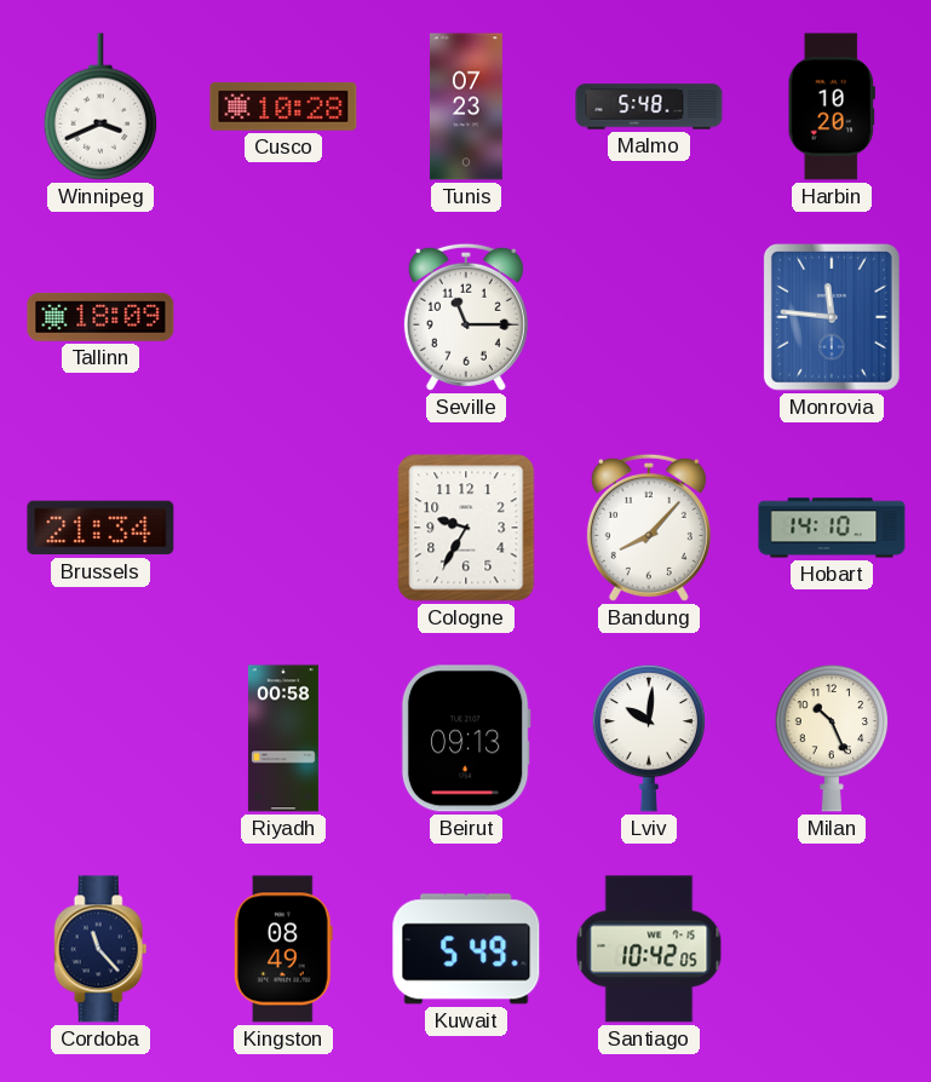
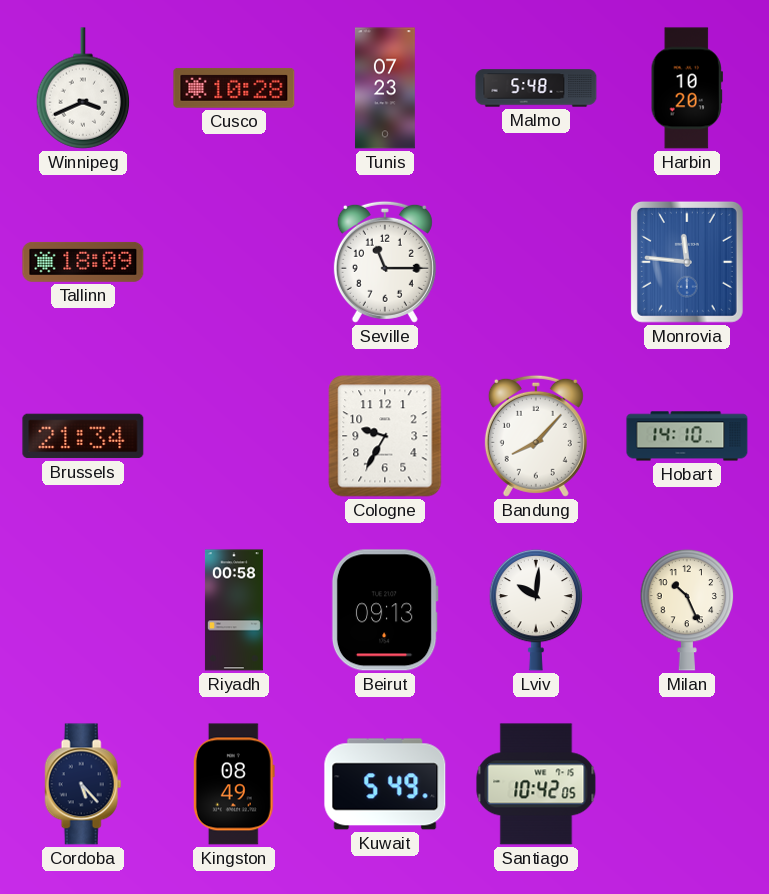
Cordoba: 11:23 -> 5:23
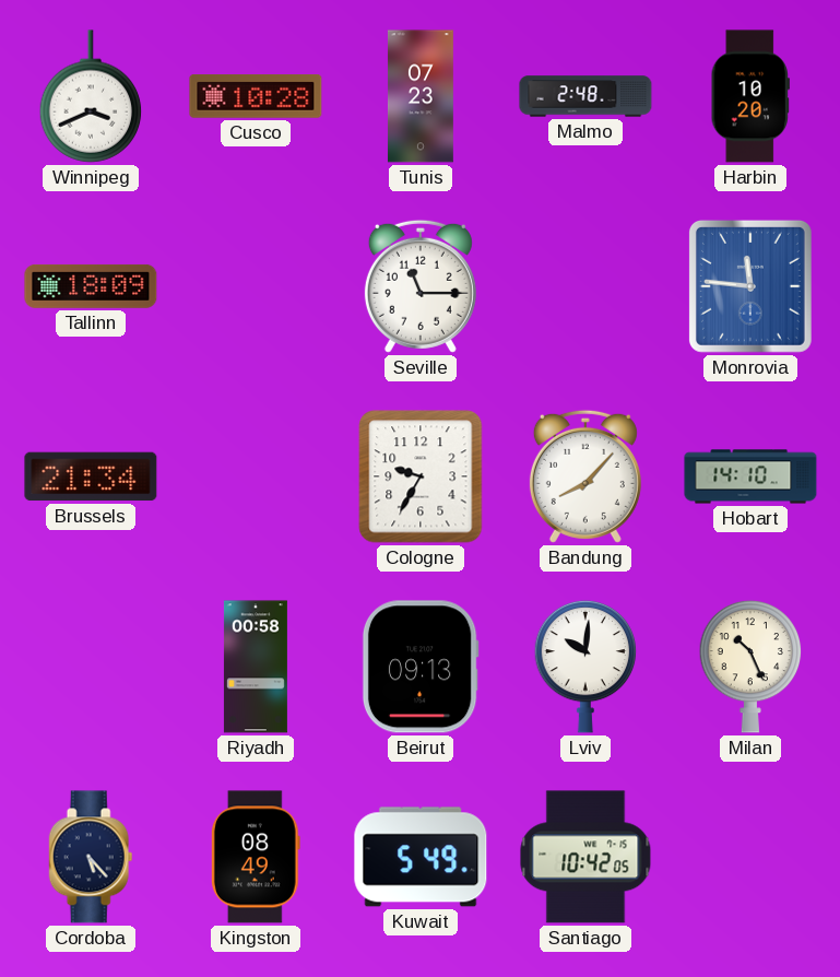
Malmo: 5:48 -> 2:48
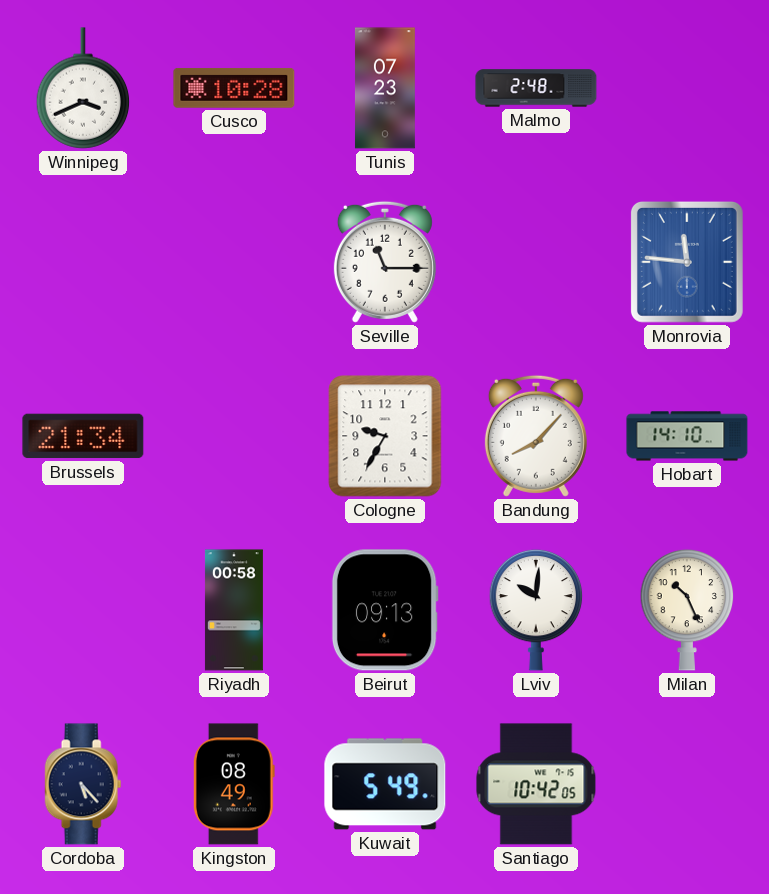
Harbin: 10:20 -> none
Tallinn: 18:09 -> none
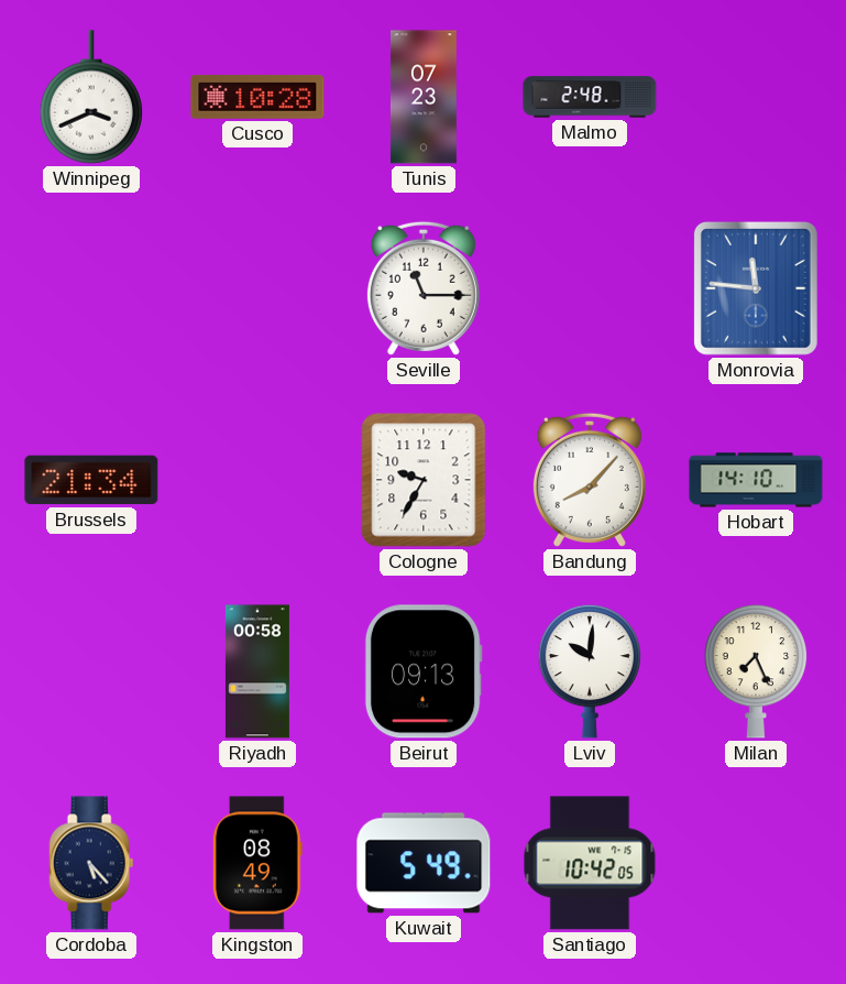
Milan: 10:26 -> 7:26
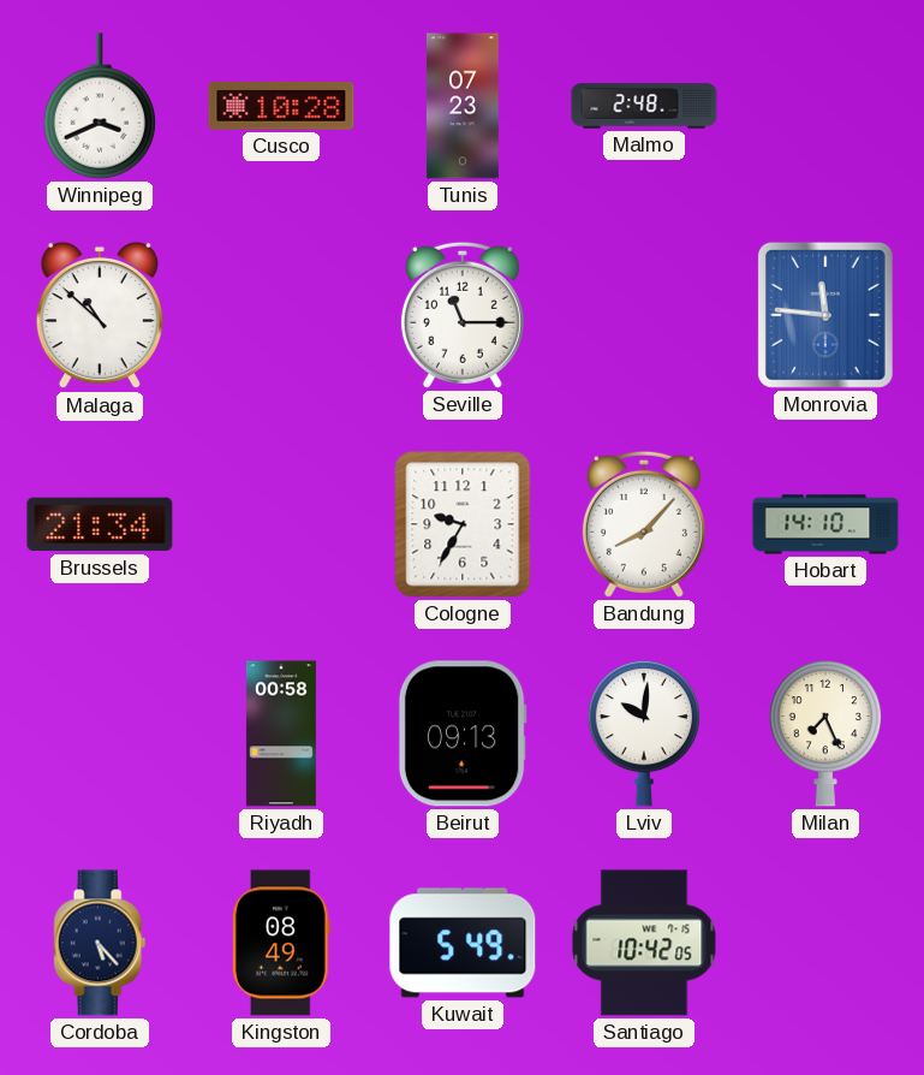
Malaga: none -> 10:52
